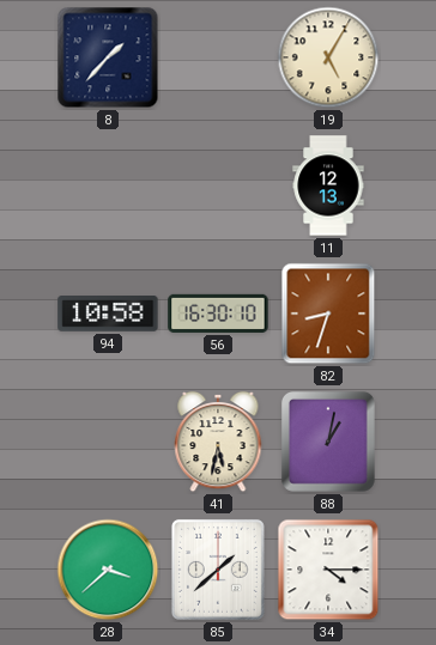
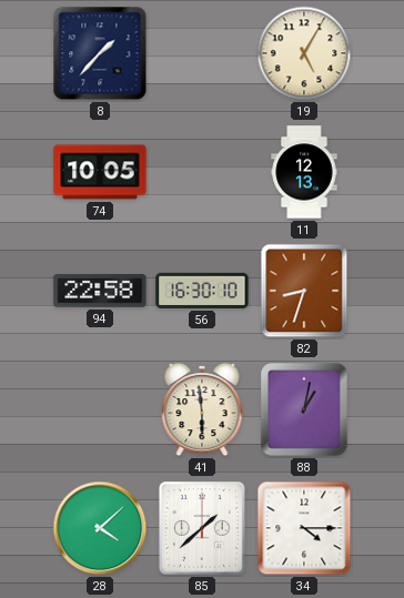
74: none -> 10:05
94: 10:58 -> 22:58
41: 5:32 -> 5:59
28: 3:38 -> 4:08
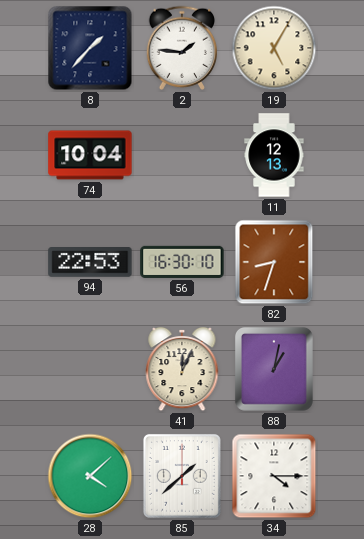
2: none -> 1:46
74: 10:05 -> 10:04
94: 22:58 -> 22:53
41: 5:59 -> 12:04
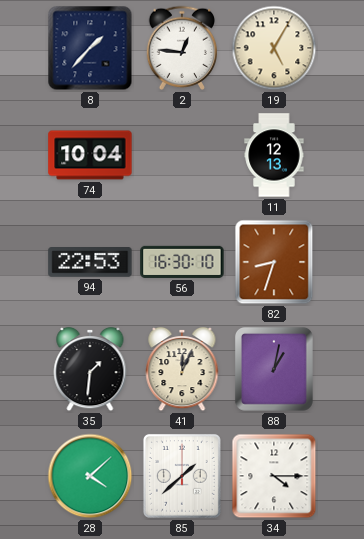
2: 1:46 -> 12:46
35: none -> 1:31
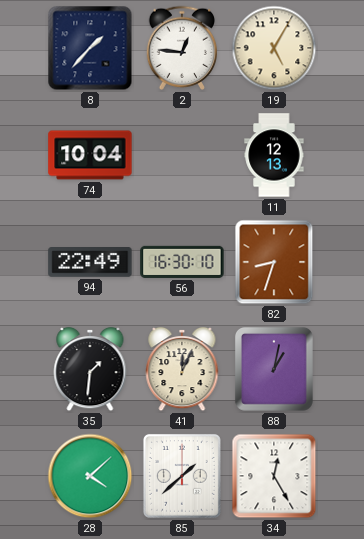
94: 22:53 -> 22:49
34: 4:15 -> 12:25
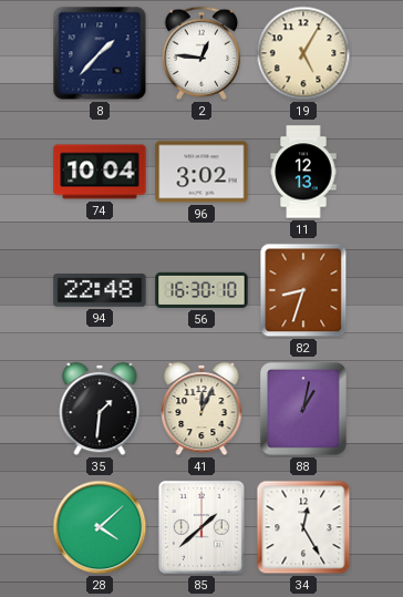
96: none -> 3:02
94: 22:49 -> 22:48
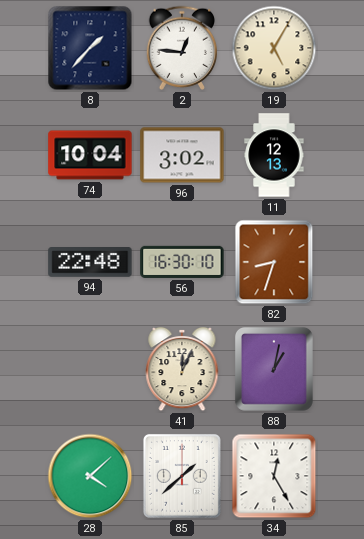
35: 1:31 -> none
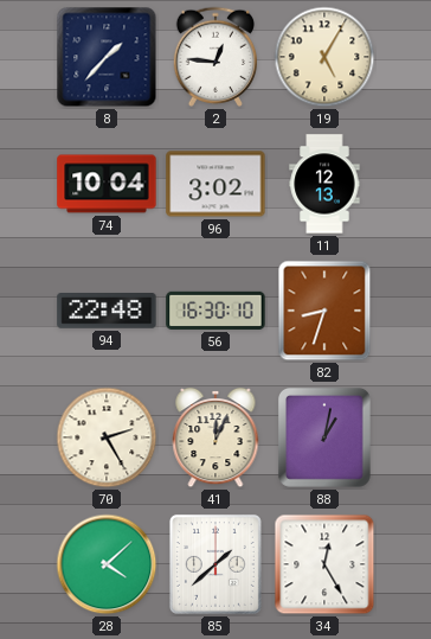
70: none -> 2:25
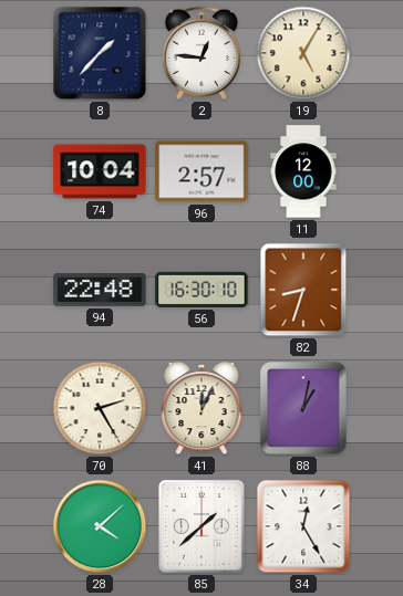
96: 3:02 -> 2:57
11: 12:13 -> 12:00
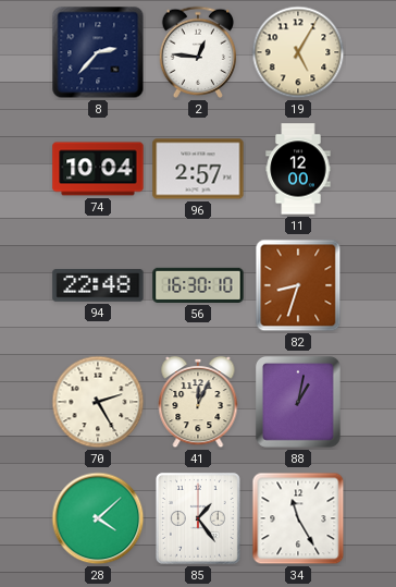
8: 1:37 -> 2:37
85: 1:38 -> 1:24
34: 12:25 -> 11:25
